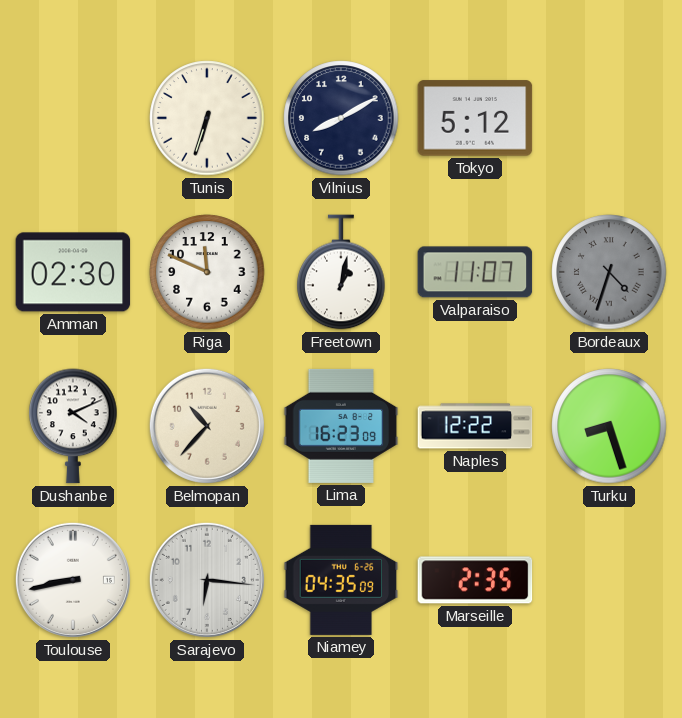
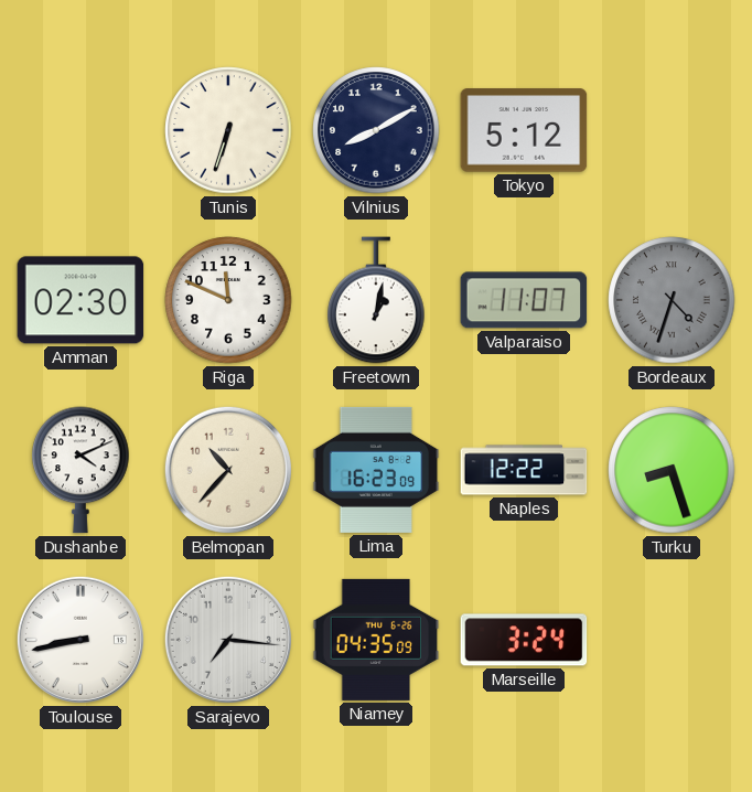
Sarajevo: 6:16 -> 7:16
Marseille: 2:35 -> 3:24
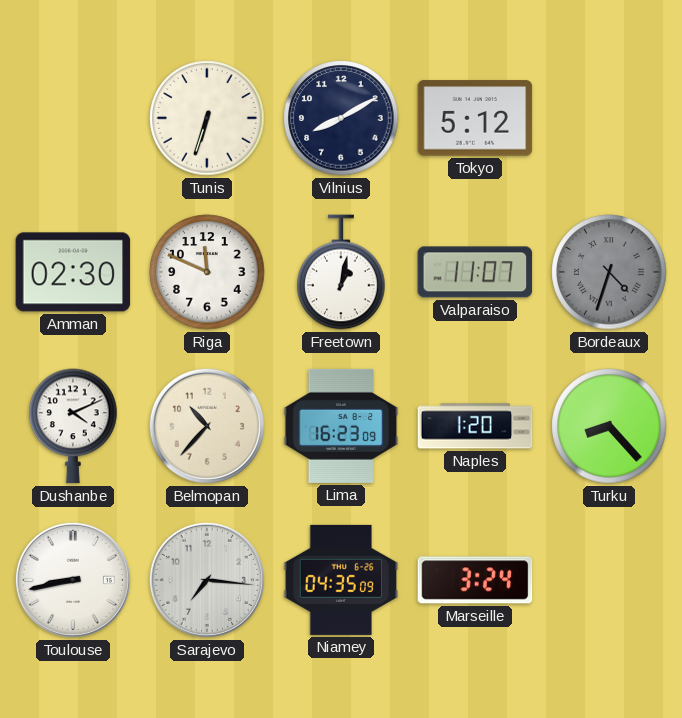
Naples: 12:22 -> 1:20
Turku: 8:27 -> 8:23
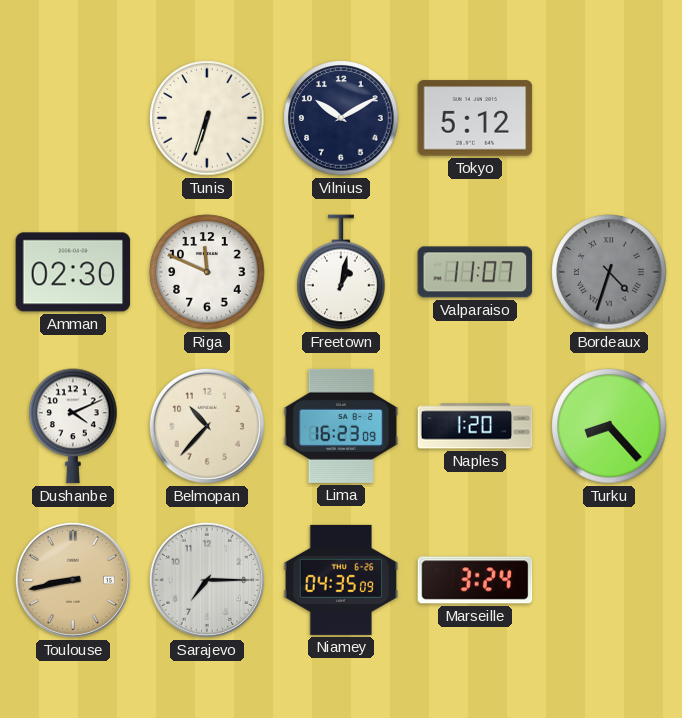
Vilnius: 8:10 -> 10:10
Toulouse dial: white -> champagne
Sarajevo: 7:16 -> 7:15
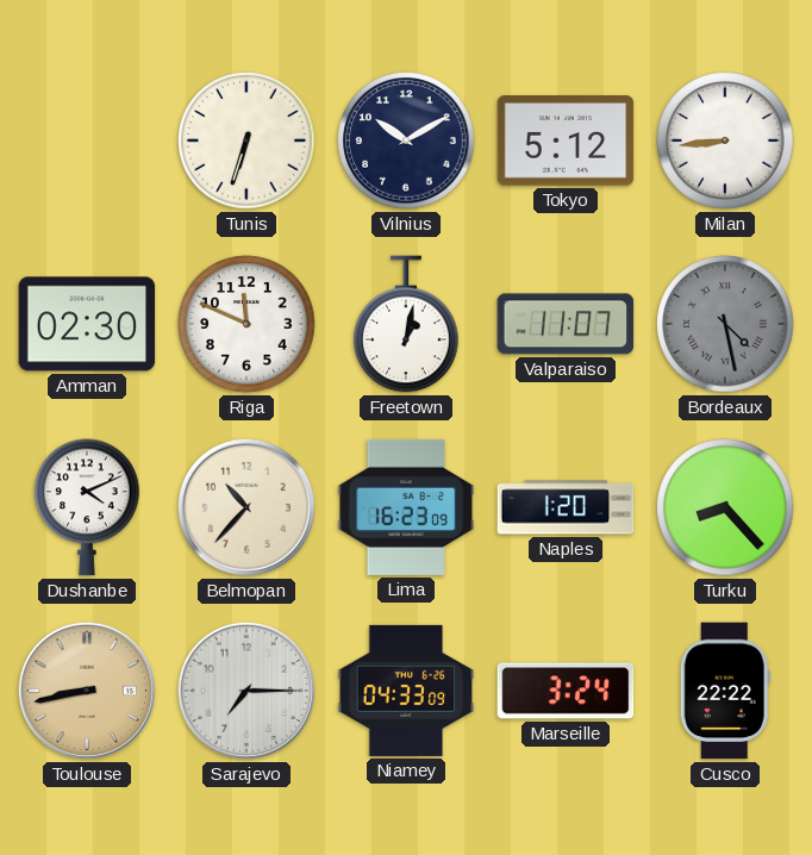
Milan: none -> 8:44
Bordeaux: 4:33 -> 4:28
Niamey: 04:35 -> 04:33
Cusco: none -> 22:22
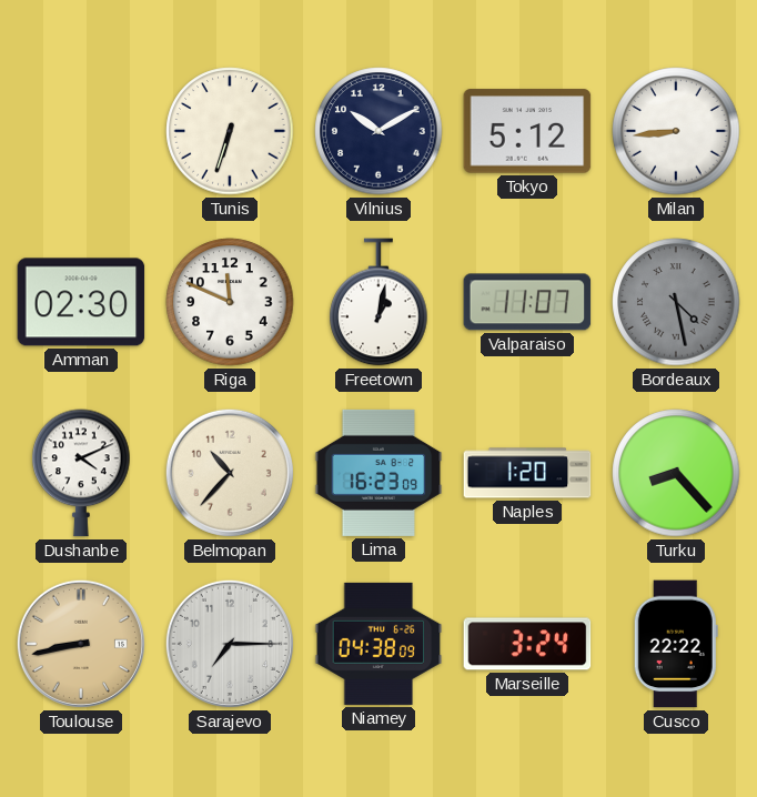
Niamey: 04:33 -> 04:38
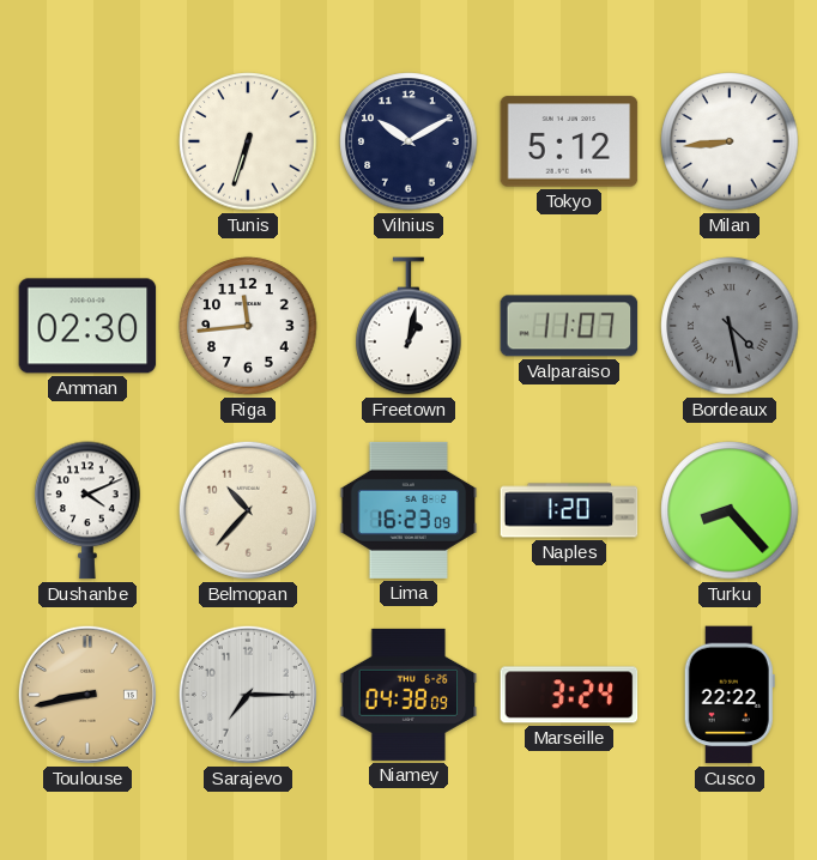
Riga: 11:49 -> 11:44
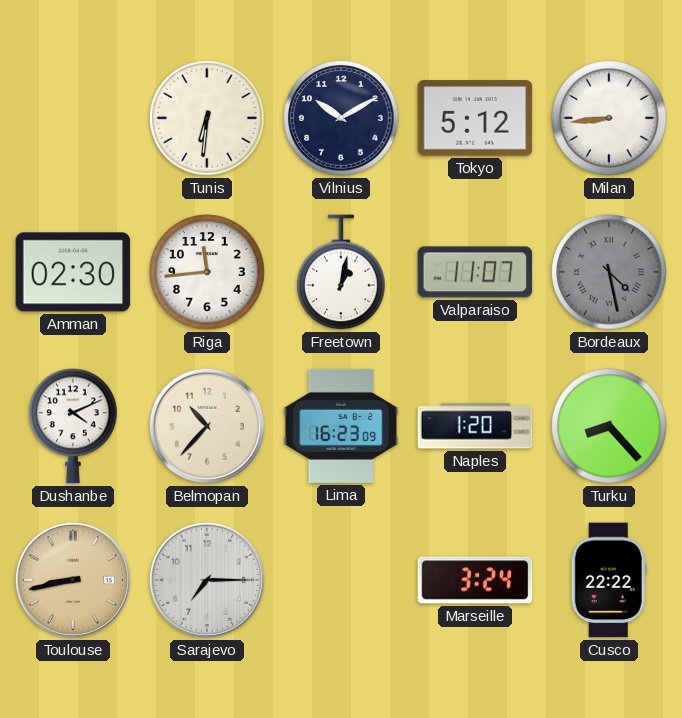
Tunis: 6:33 -> 6:31
Niamey: 04:38 -> none
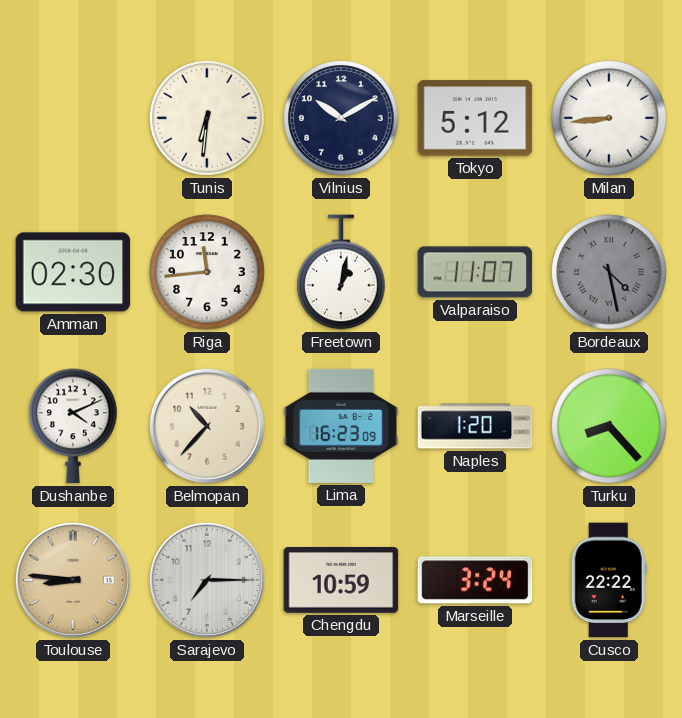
Toulouse: 8:43 -> 8:46
Chengdu: none -> 10:59
